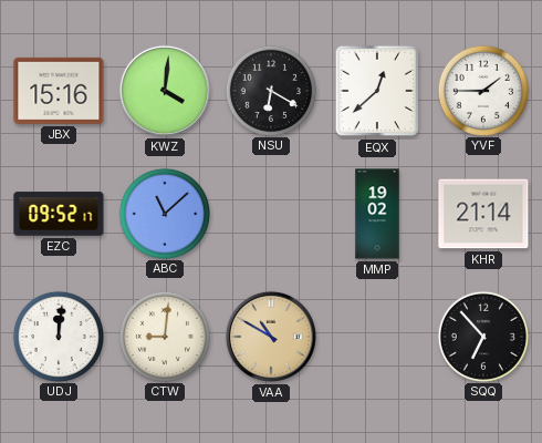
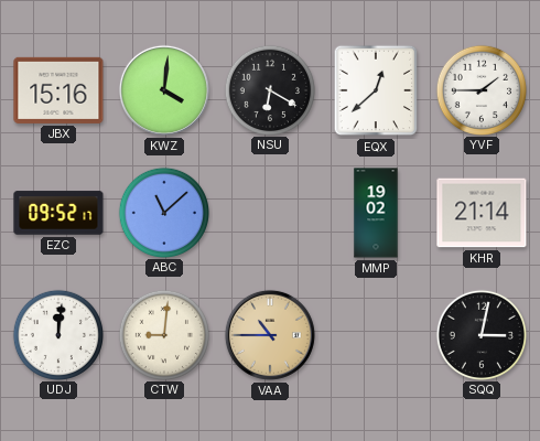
VAA: 10:50 -> 10:45
SQQ: 6:53 -> 3:02
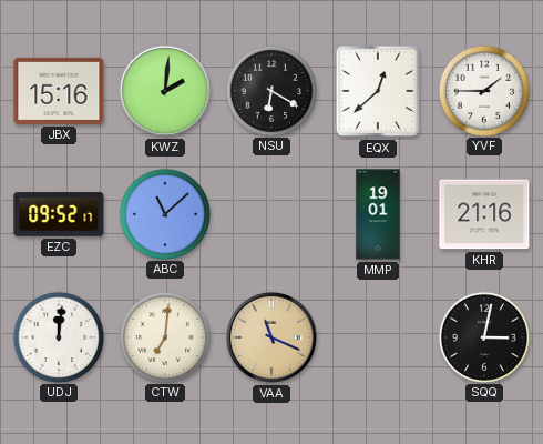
KWZ: 4:01 -> 2:01
MMP: 19:02 -> 19:01
KHR: 21:14 -> 21:16
CTW: 9:01 -> 7:01
VAA: 10:45 -> 11:19
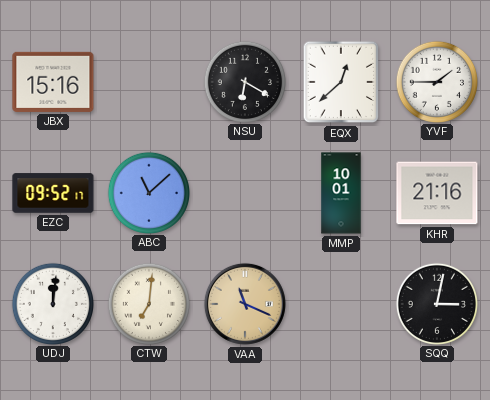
KWZ: 2:01 -> none
MMP: 19:01 -> 10:01
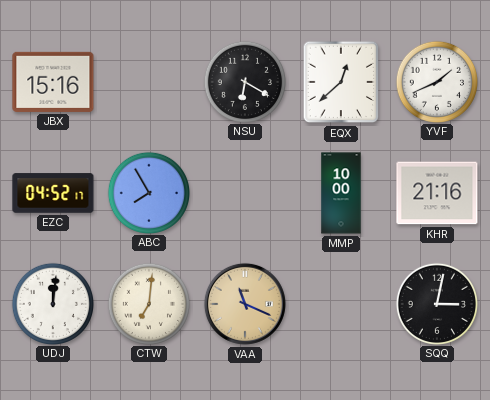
YVF: 1:45 -> 1:41
EZC: 09:52 -> 04:52
ABC: 11:08 -> 7:55
MMP: 10:01 -> 10:00
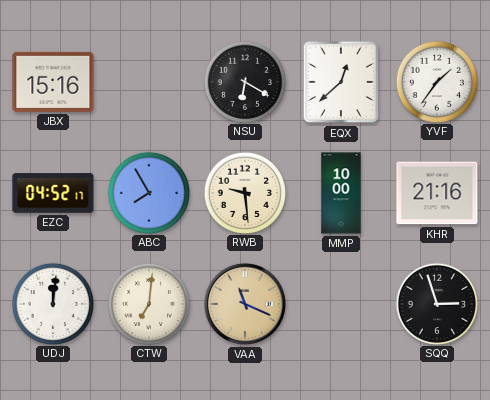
YVF: 1:41 -> 1:36
RWB: none -> 9:29
SQQ: 3:02 -> 2:57
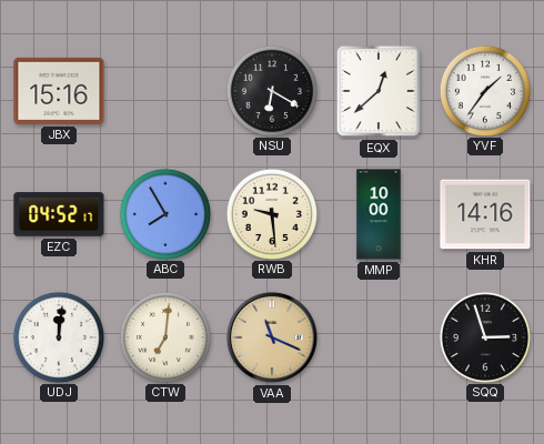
KHR: 21:16 -> 14:16
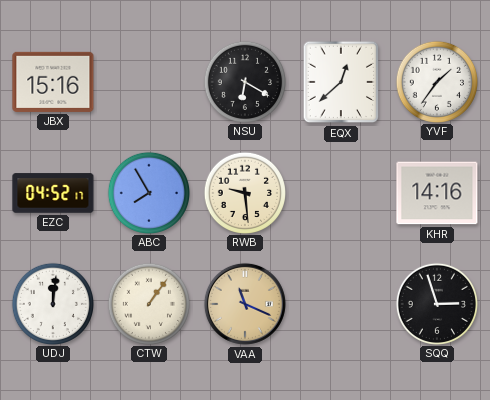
MMP: 10:00 -> none
CTW: 7:01 -> 1:06
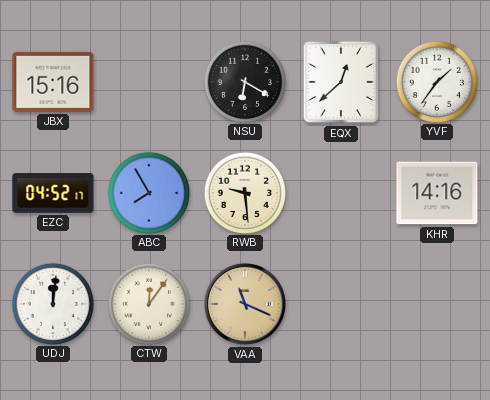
CTW: 1:06 -> 12:06
SQQ: 2:57 -> none
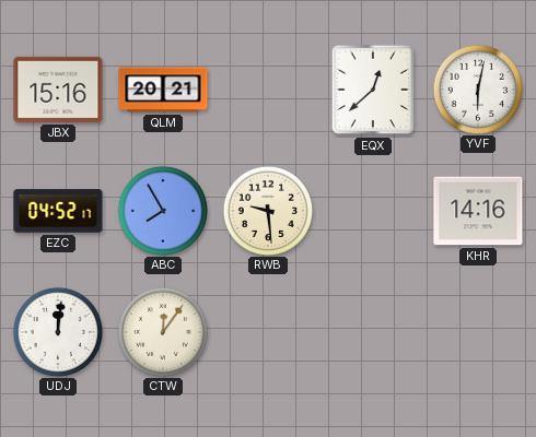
QLM: none -> 20:21
NSU: 6:20 -> none
YVF: 1:36 -> 6:02
VAA: 11:19 -> none
